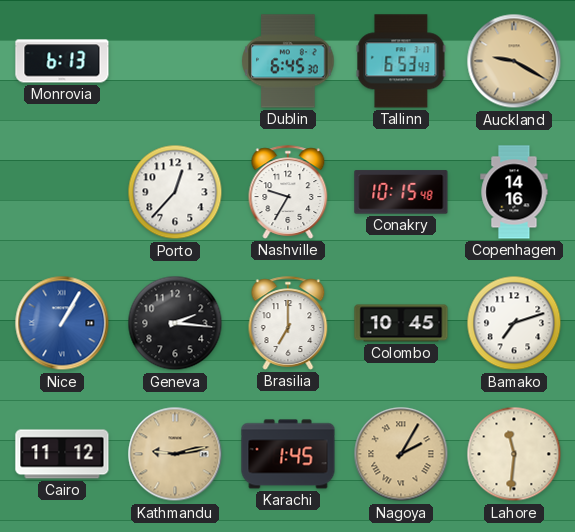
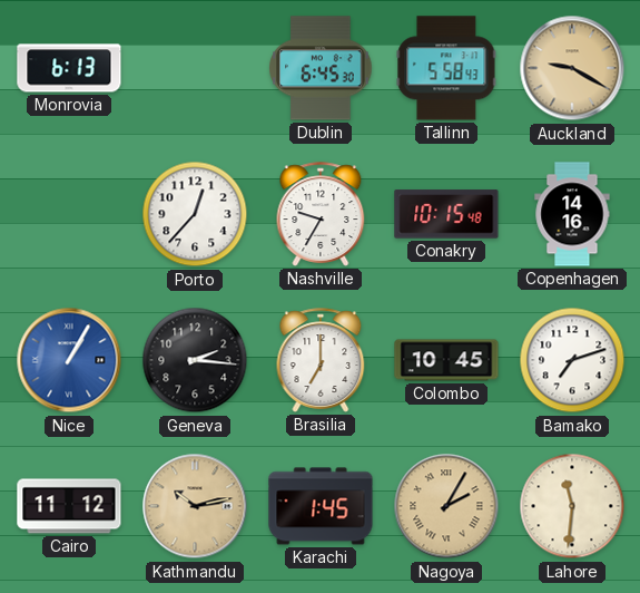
Tallinn: 6:53 -> 5:58
Kathmandu: 9:13 -> 10:13
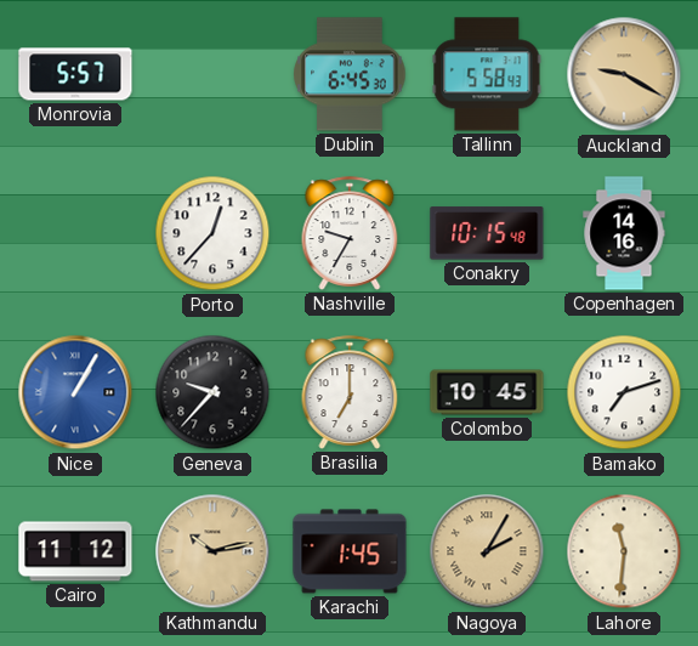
Monrovia: 6:13 -> 5:57
Geneva: 2:16 -> 9:37
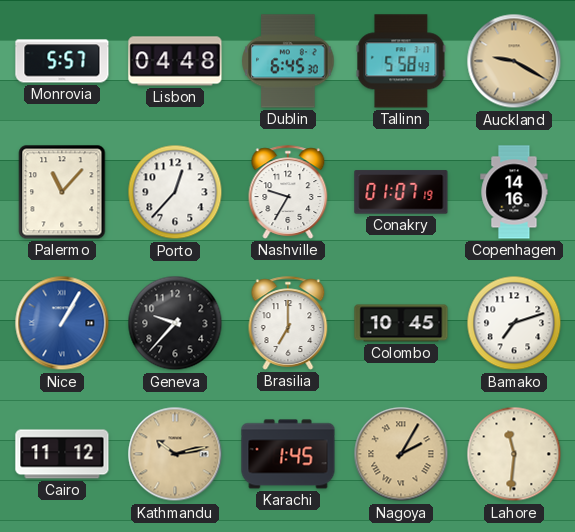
Lisbon: none -> 04:48
Palermo: none -> 11:07
Conakry: 10:15 -> 01:07
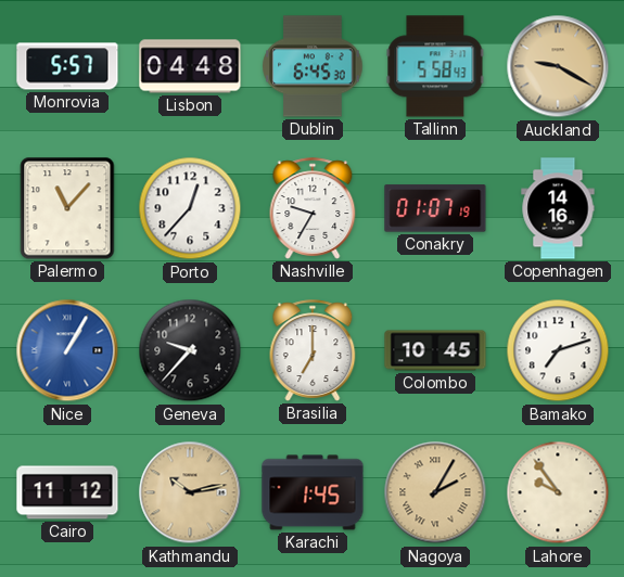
Lahore: 11:31 -> 9:54
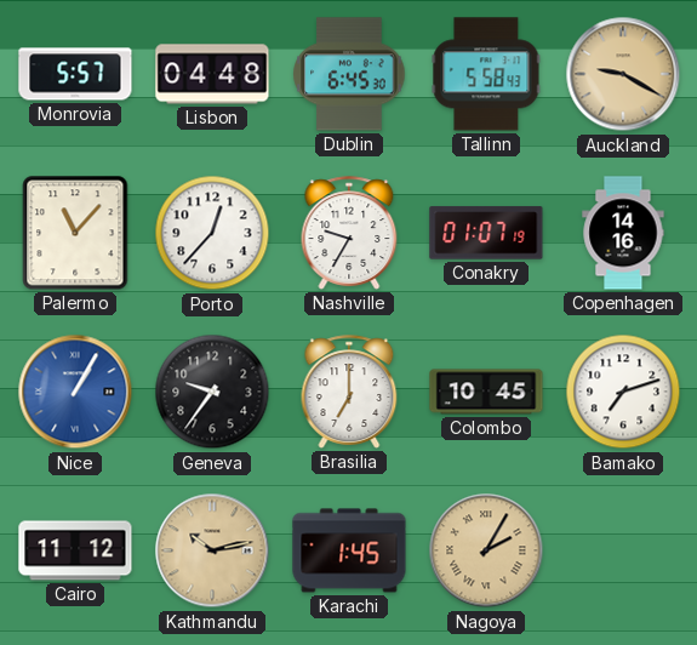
Geneva: 9:37 -> 9:36
Lahore: 9:54 -> none
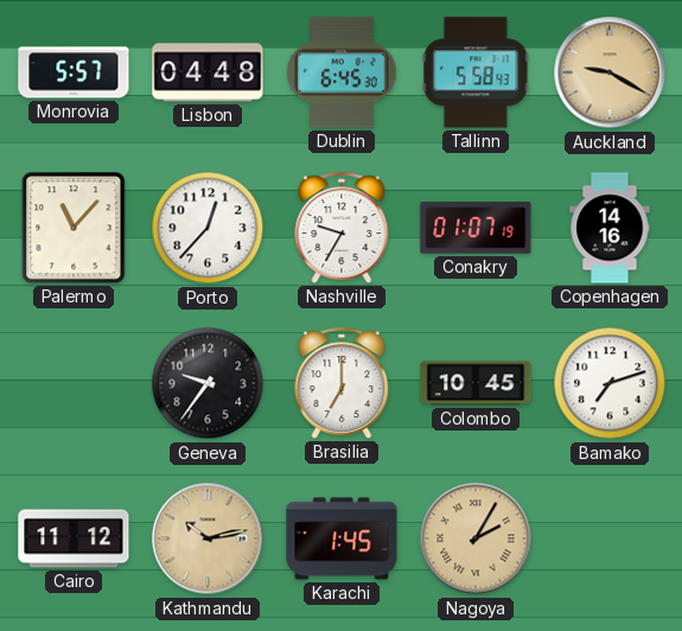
Nice: 1:05 -> none
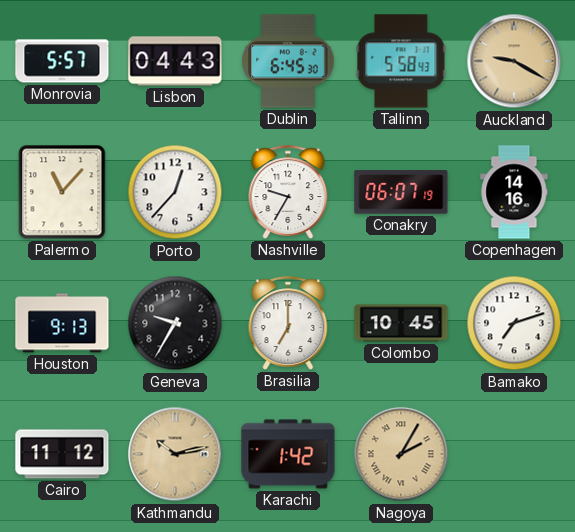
Lisbon: 04:48 -> 04:43
Conakry: 01:07 -> 06:07
Houston: none -> 9:13
Geneva: 9:36 -> 9:35
Karachi: 1:45 -> 1:42
